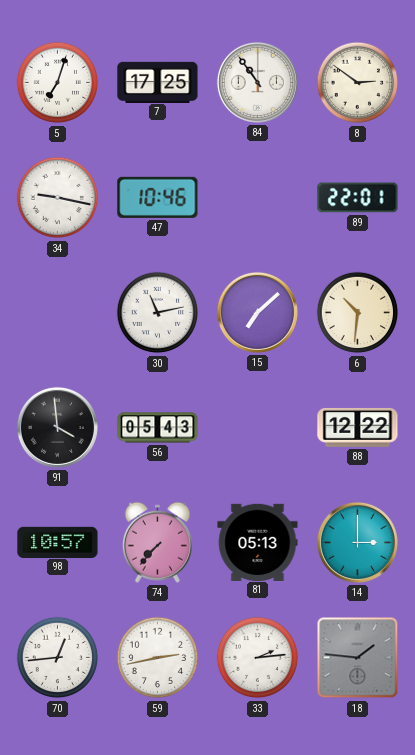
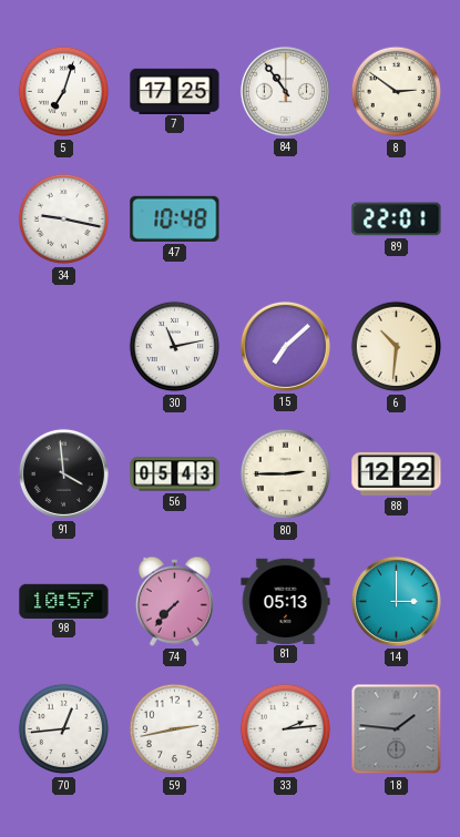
47: 10:46 -> 10:48
80: none -> 2:45
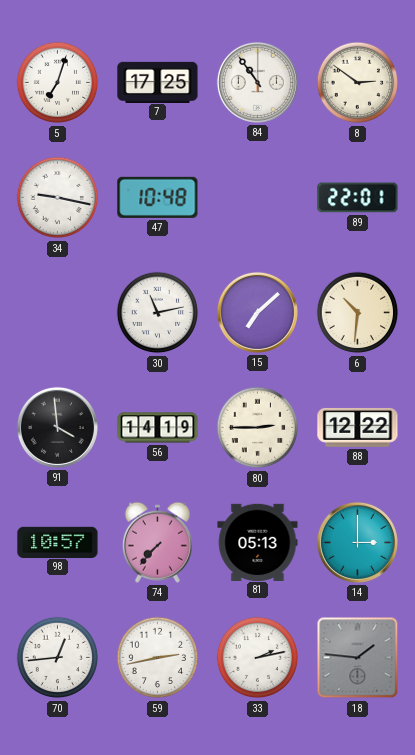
56: 05:43 -> 14:19
33: 2:14 -> 2:13
